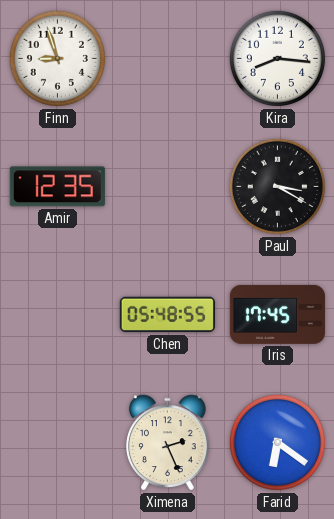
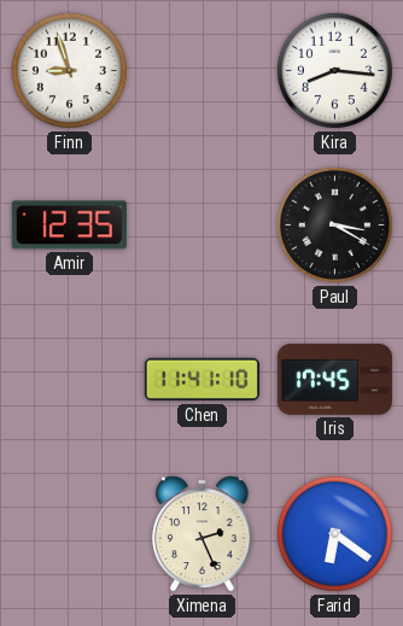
Chen: 05:48 -> 11:41
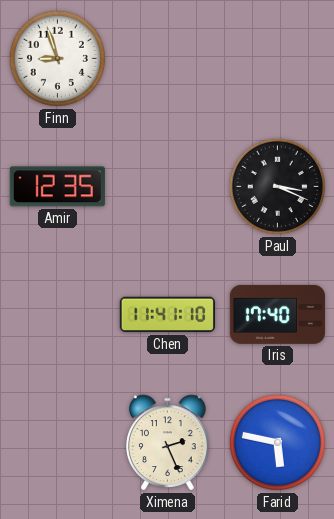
Kira: 8:16 -> none
Paul: 3:20 -> 3:19
Iris: 17:45 -> 17:40
Farid: 6:21 -> 5:47
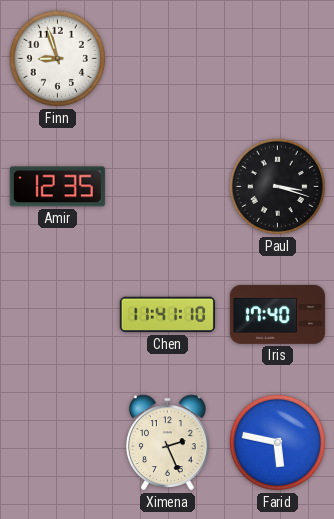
Paul: 3:19 -> 3:18
